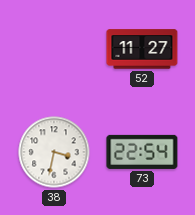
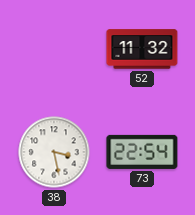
52: 11:27 -> 11:32
38: 3:32 -> 3:28
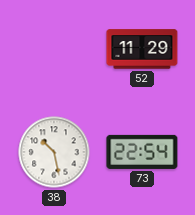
52: 11:32 -> 11:29
38: 3:28 -> 10:28
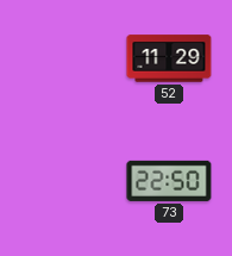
38: 10:28 -> none
73: 22:54 -> 22:50
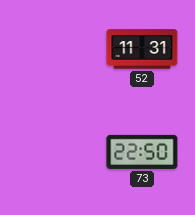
52: 11:29 -> 11:31
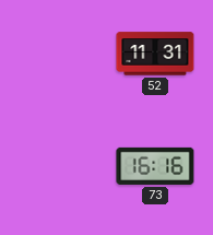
73: 22:50 -> 16:16
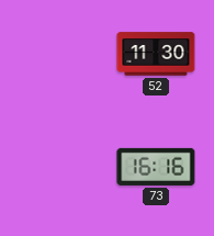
52: 11:31 -> 11:30
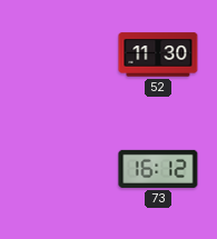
73: 16:16 -> 16:12
